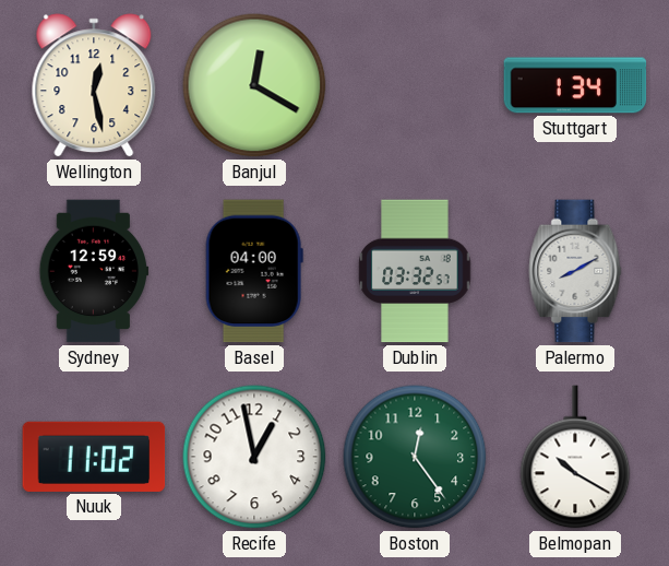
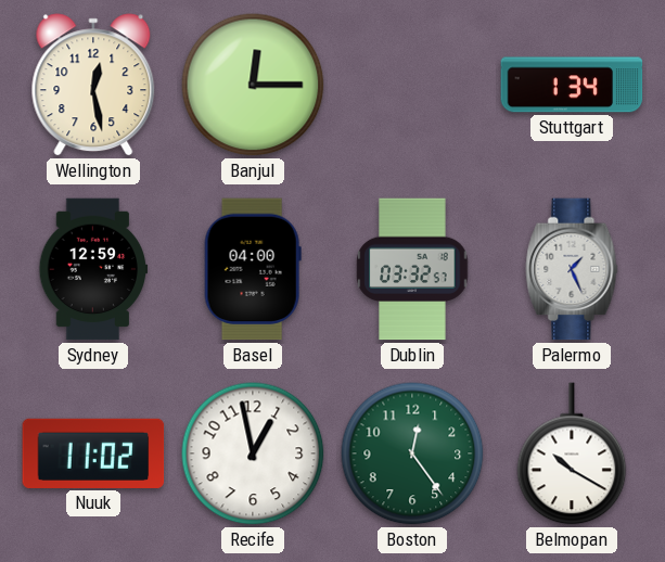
Banjul: 12:20 -> 12:15
Palermo: 8:10 -> 1:26
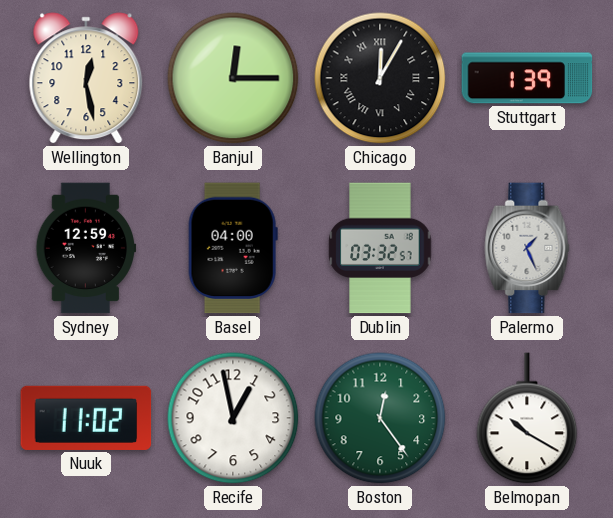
Chicago: none -> 12:05
Stuttgart: 1:34 -> 1:39
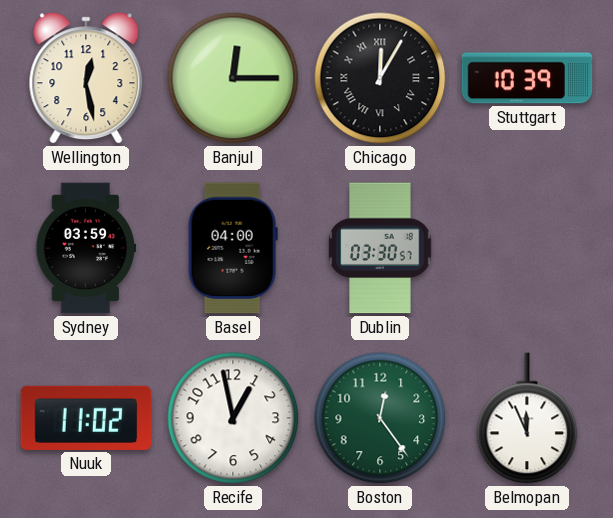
Stuttgart: 1:39 -> 10:39
Sydney: 12:59 -> 03:59
Dublin: 03:32 -> 03:30
Palermo: 1:26 -> none
Belmopan: 10:20 -> 11:56
